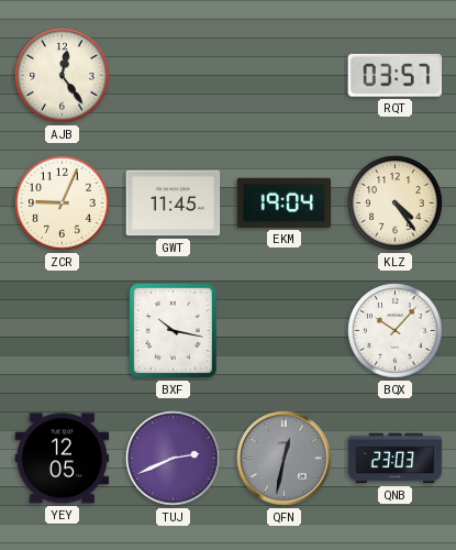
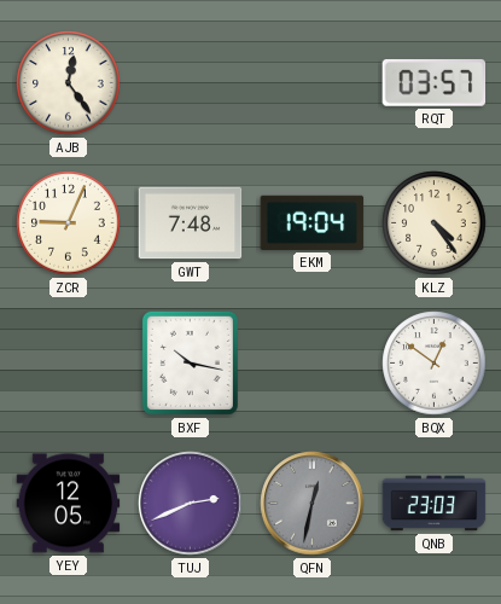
GWT: 11:45 -> 7:48
BQX: 10:07 -> 12:51
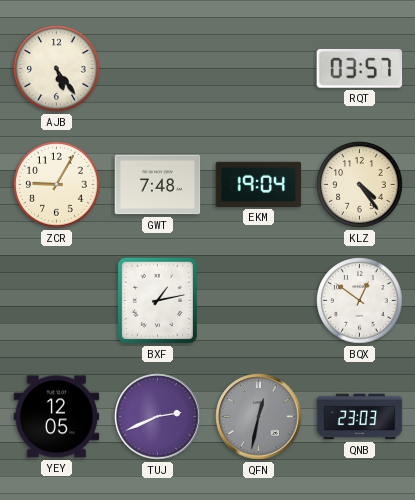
AJB: 12:24 -> 5:24
ZCR: 9:04 -> 9:05
BXF: 10:17 -> 1:13
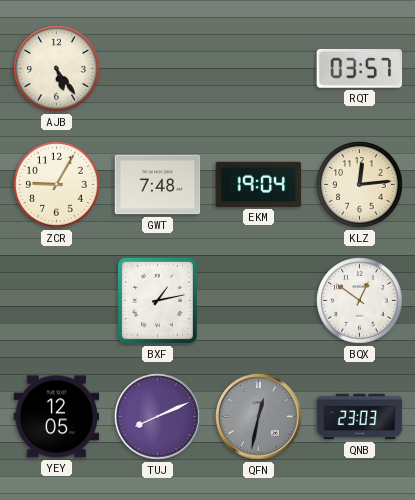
KLZ: 4:24 -> 12:14
TUJ: 2:41 -> 8:11
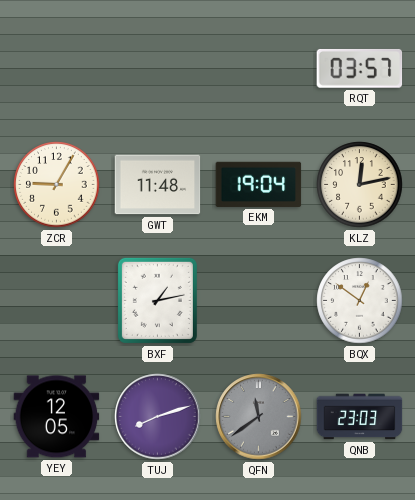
AJB: 5:24 -> none
GWT: 7:48 -> 11:48
KLZ: 12:14 -> 12:13
TUJ: 8:11 -> 8:12
QFN: 12:32 -> 11:39
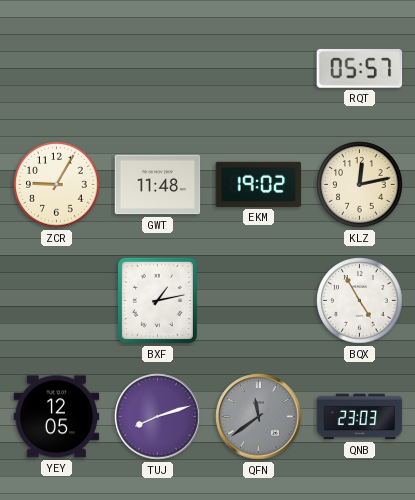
RQT: 03:57 -> 05:57
EKM: 19:04 -> 19:02
BQX: 12:51 -> 4:55
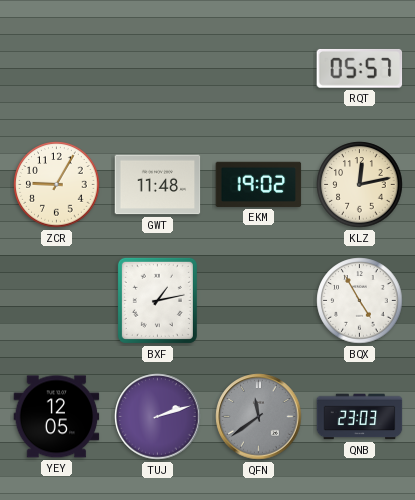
TUJ: 8:12 -> 2:12
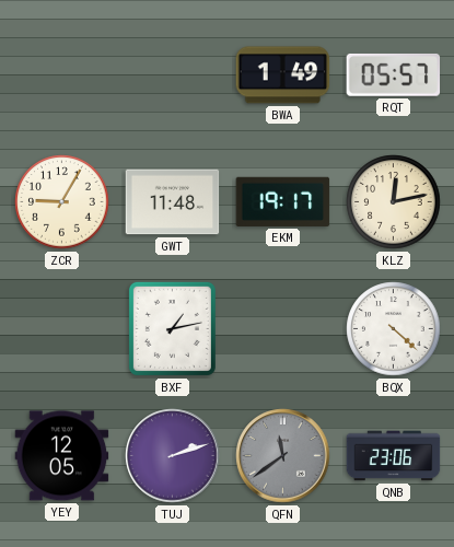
BWA: none -> 1:49
EKM: 19:02 -> 19:17
BQX: 4:55 -> 4:22
QNB: 23:03 -> 23:06
